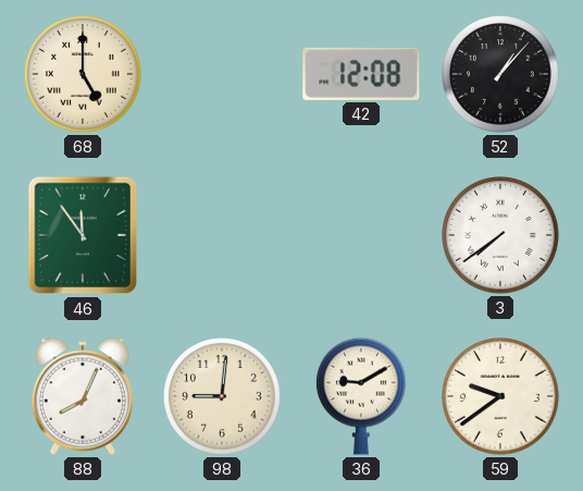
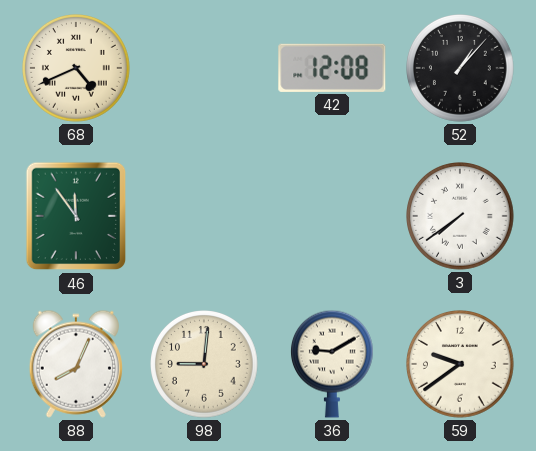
68: 5:00 -> 4:41
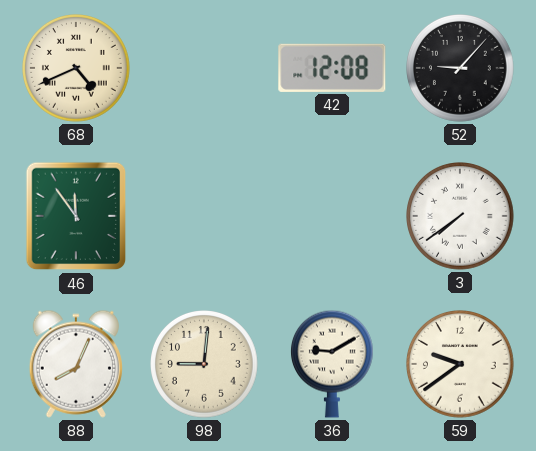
52: 1:07 -> 9:07
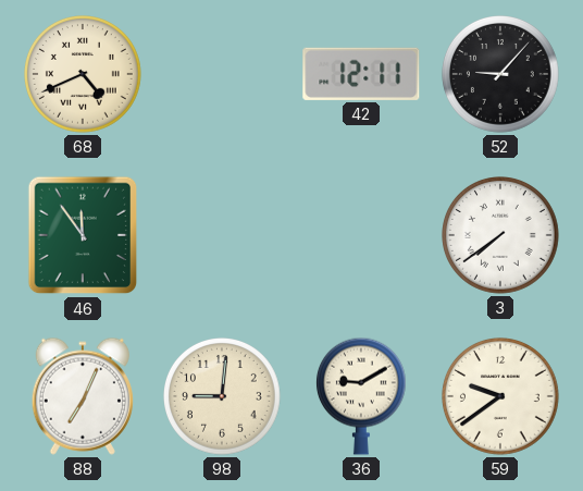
42: 12:08 -> 12:11
88: 8:04 -> 7:04
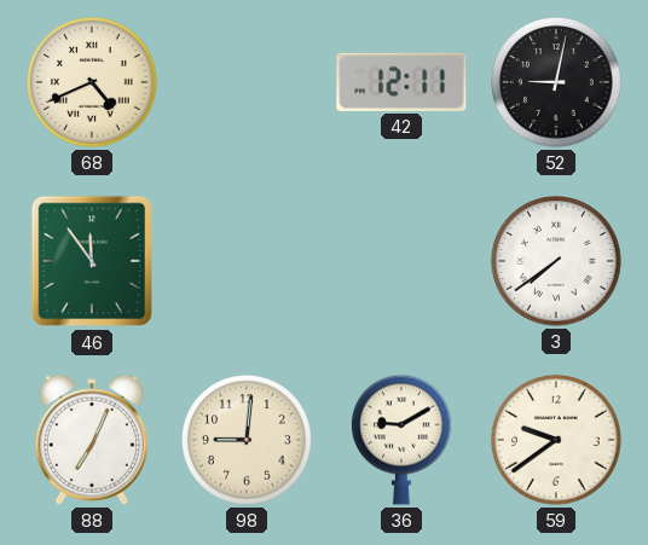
52: 9:07 -> 9:02
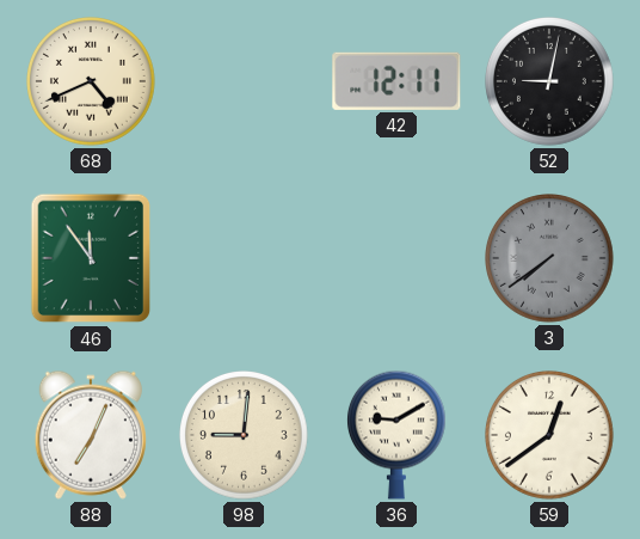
3 dial: white -> grey
59: 9:39 -> 12:39
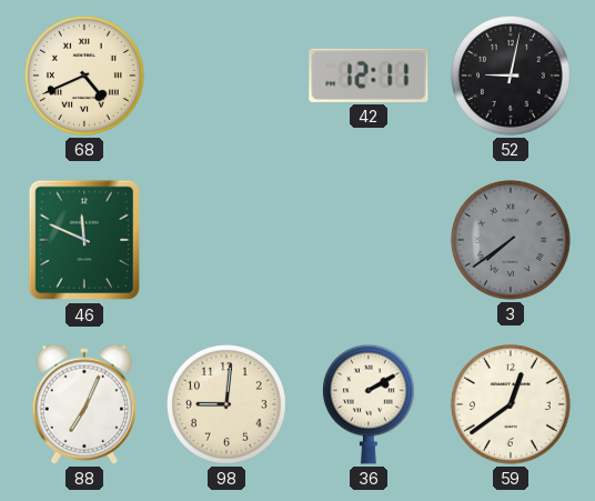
46: 11:54 -> 11:49
36: 9:10 -> 2:10
